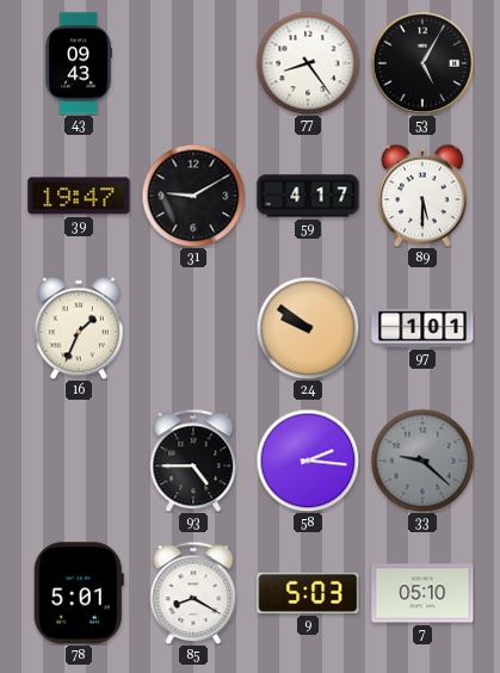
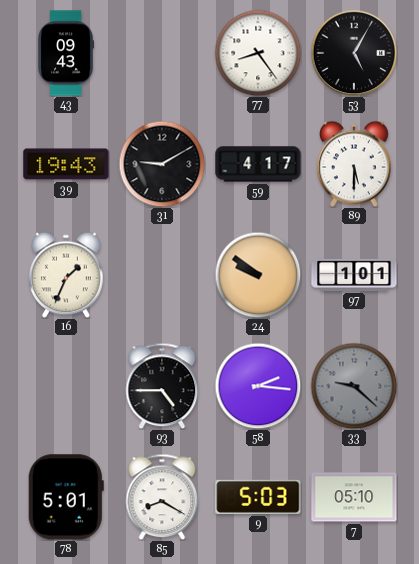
39: 19:47 -> 19:43
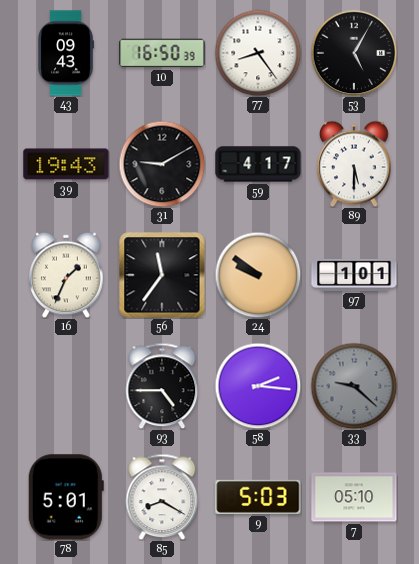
10: none -> 16:50
56: none -> 11:36
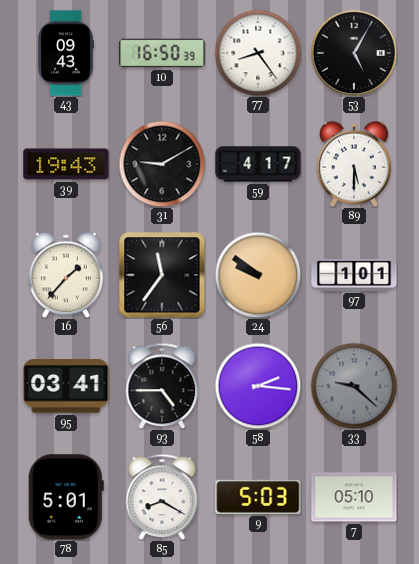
16: 1:34 -> 1:37
95: none -> 03:41
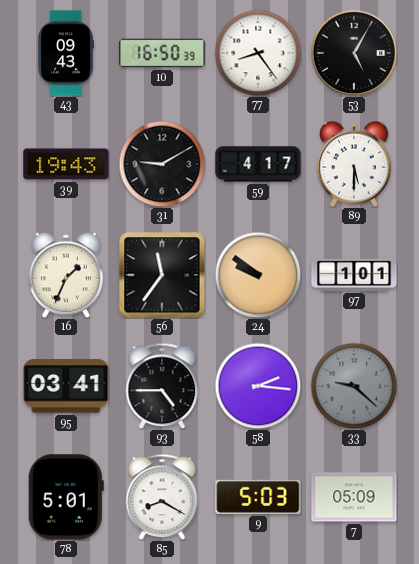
16: 1:37 -> 1:34
7: 05:10 -> 05:09
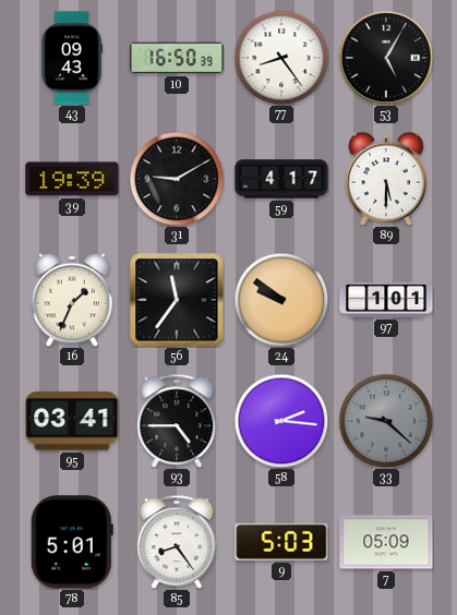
39: 19:43 -> 19:39
85: 8:20 -> 8:24
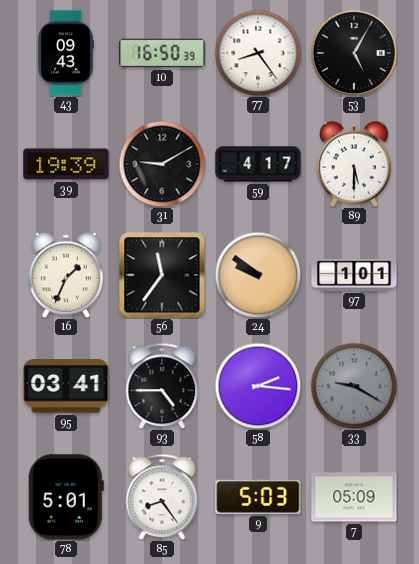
33: 9:22 -> 9:20
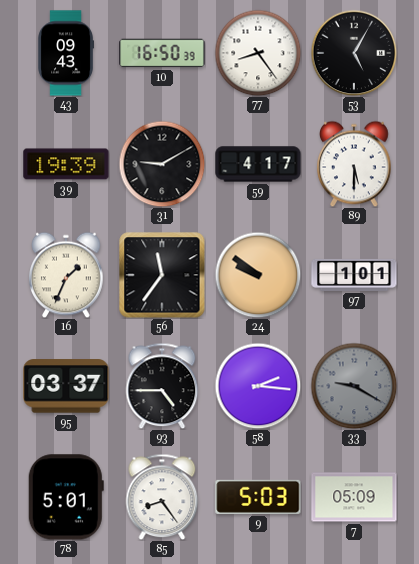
95: 03:41 -> 03:37
